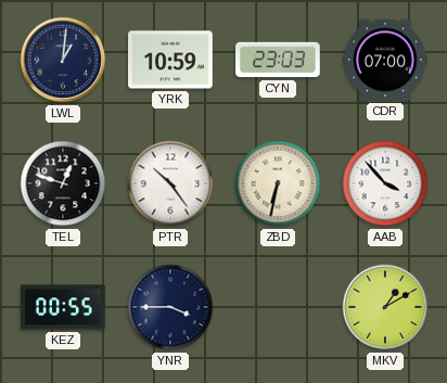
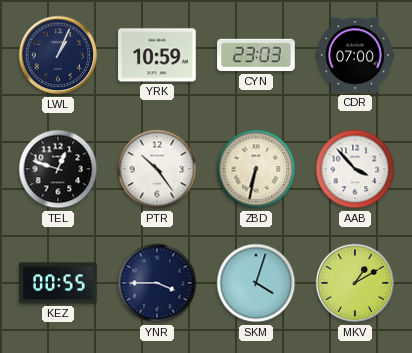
LWL: 1:01 -> 1:04
SKM: none -> 4:03
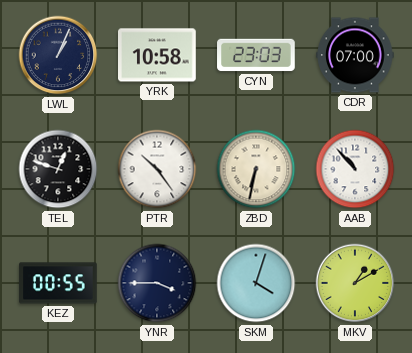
YRK: 10:59 -> 10:58
AAB: 3:53 -> 10:53
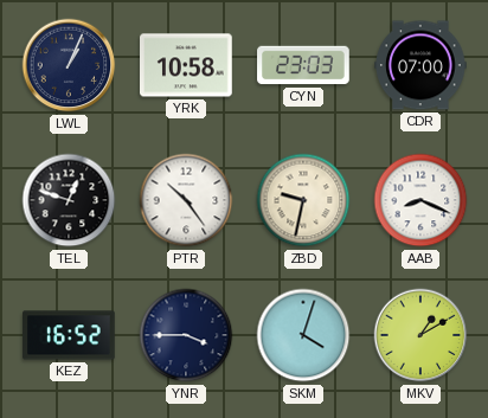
ZBD: 6:32 -> 9:32
AAB: 10:53 -> 8:19
KEZ: 00:55 -> 16:52
